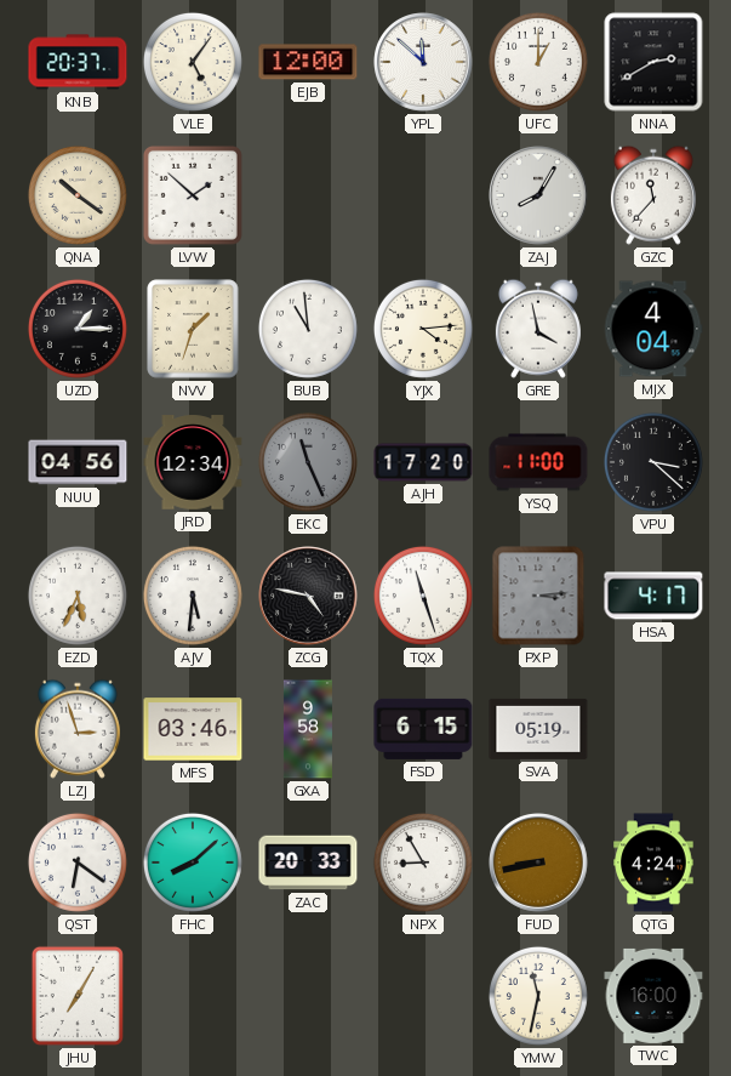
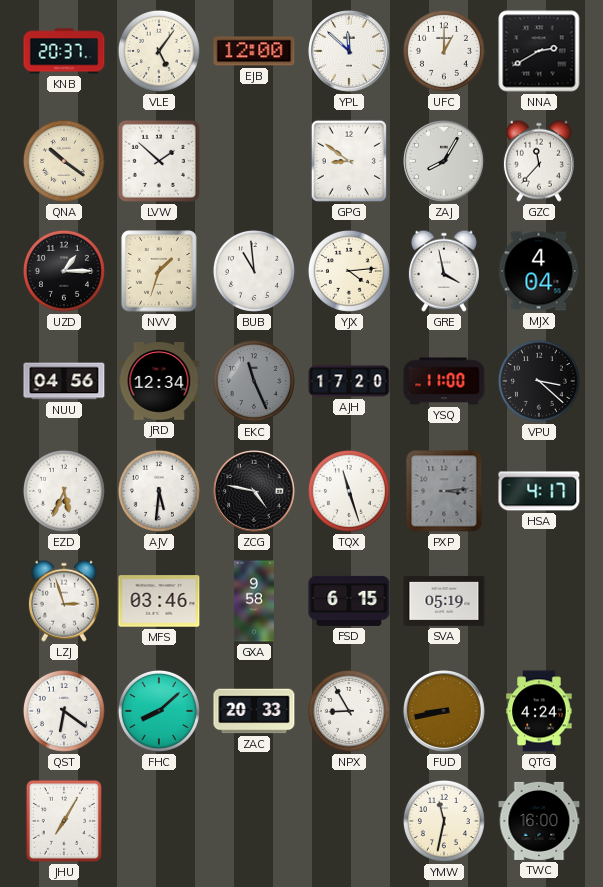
GPG: none -> 8:51
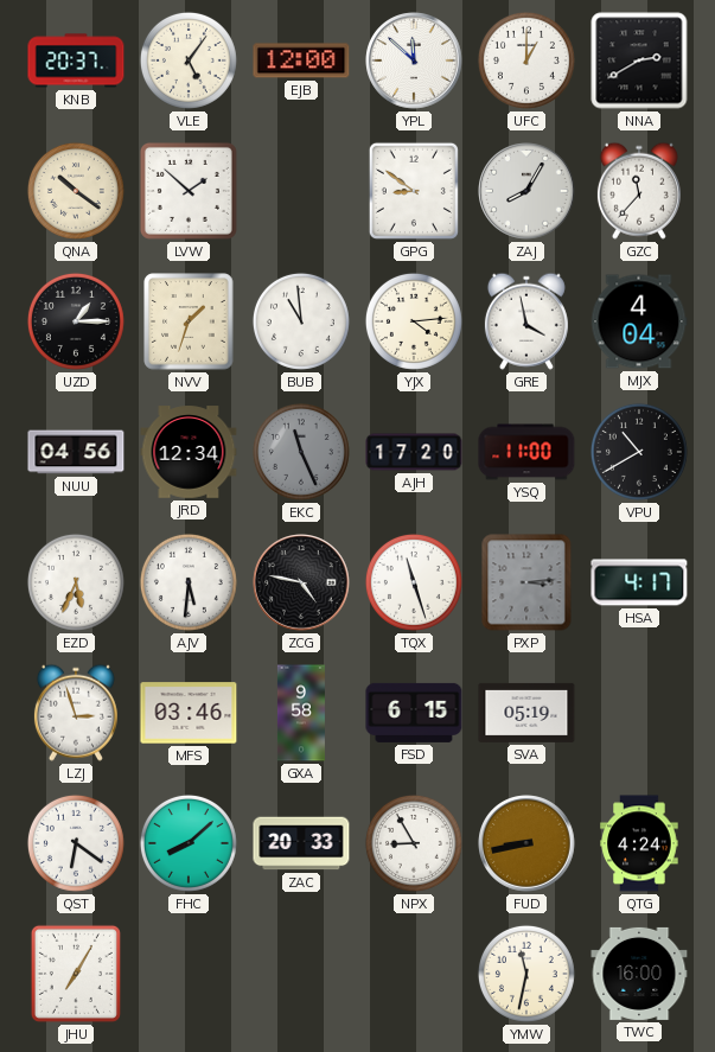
VPU: 3:22 -> 10:40
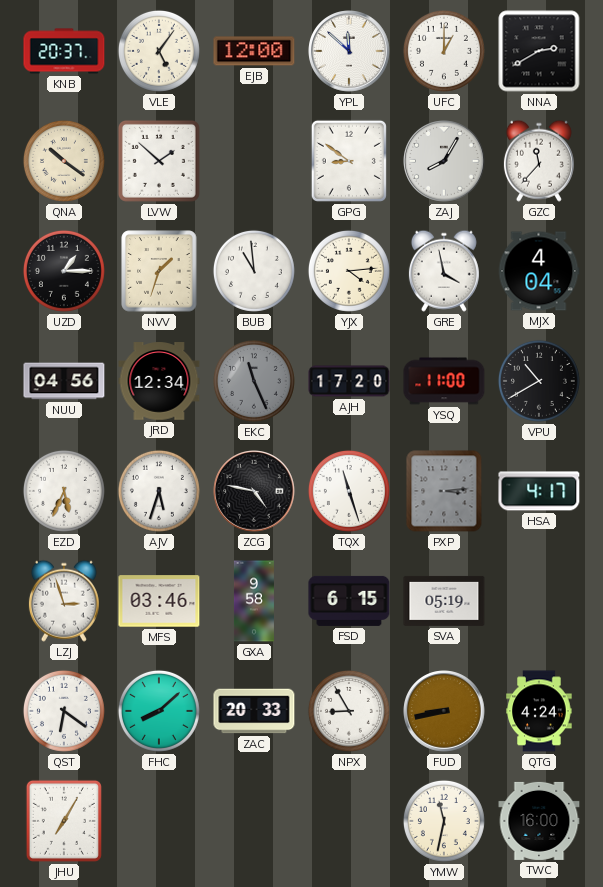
AJV: 5:31 -> 5:33
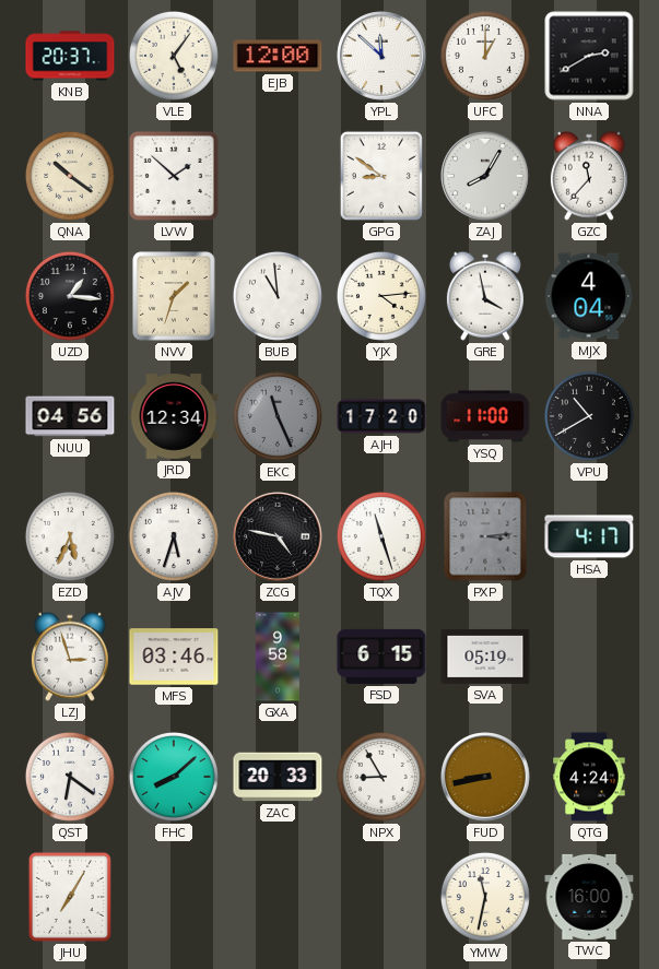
UZD: 1:15 -> 1:16
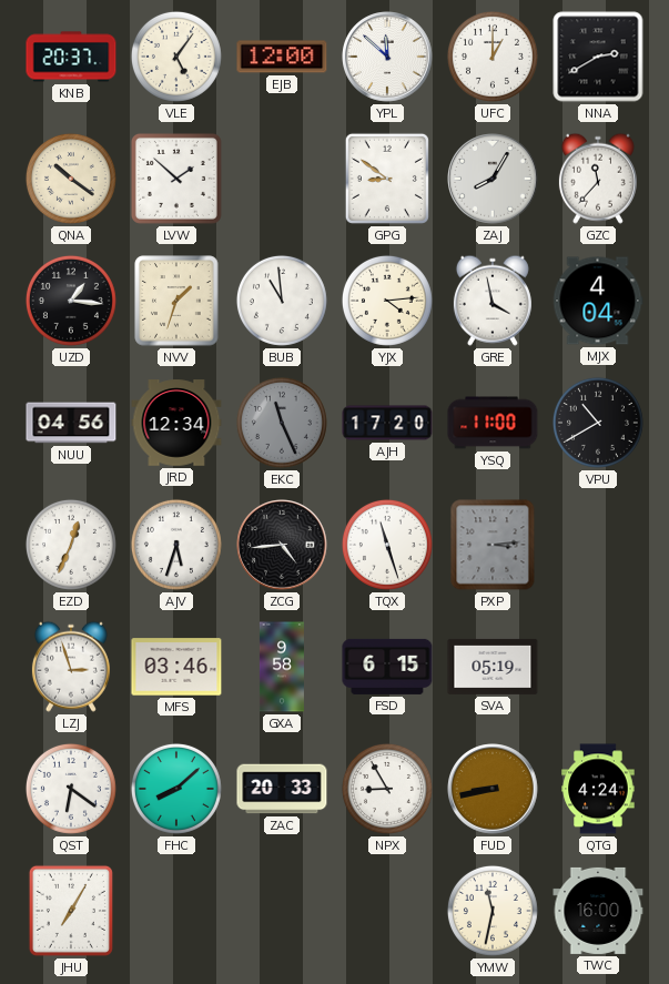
EZD: 5:34 -> 12:34
ZCG: 4:47 -> 4:44
HSA: 4:17 -> none
